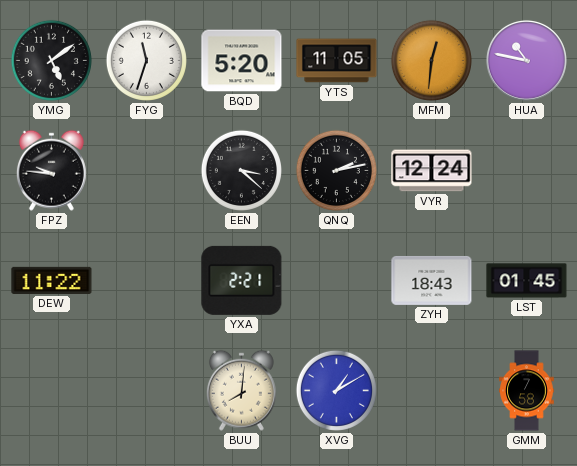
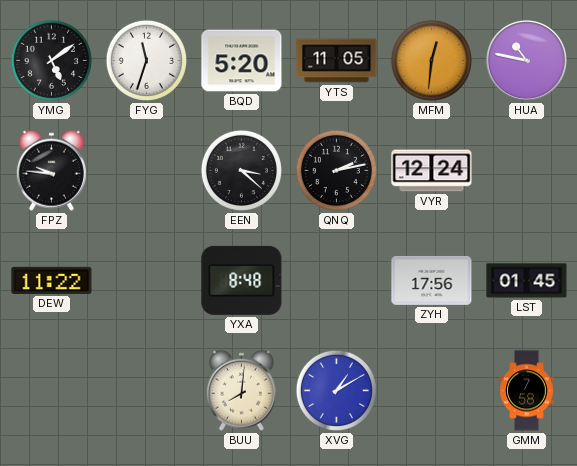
YXA: 2:21 -> 8:48
ZYH: 18:43 -> 17:56
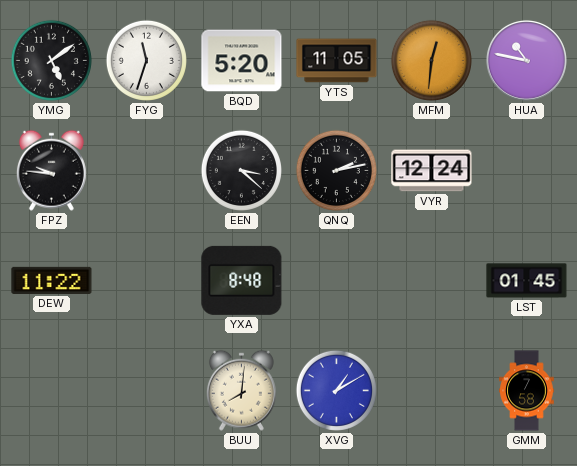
ZYH: 17:56 -> none
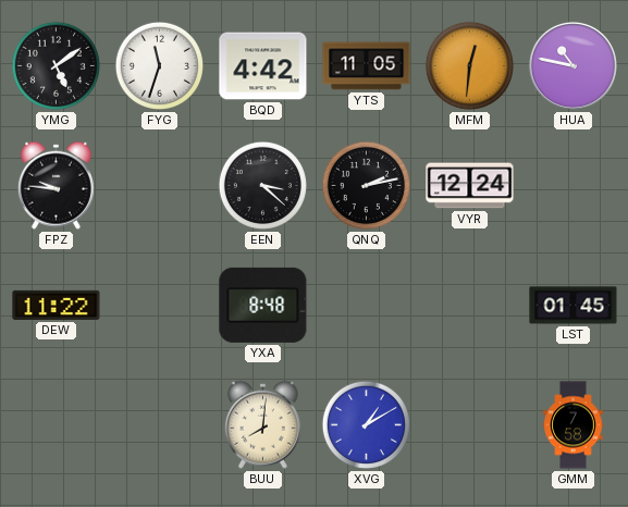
BQD: 5:20 -> 4:42
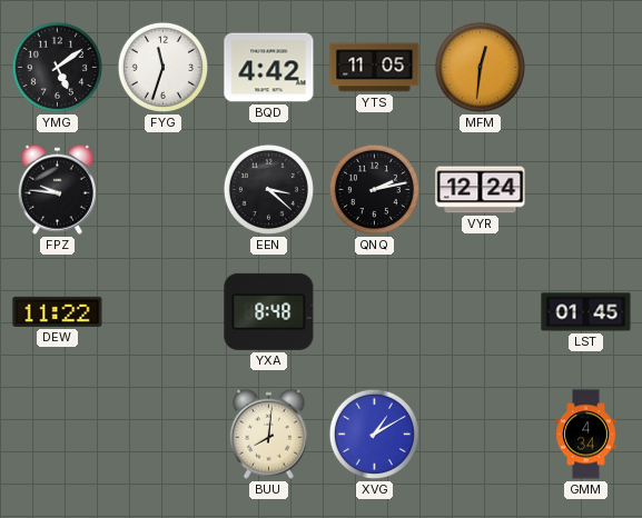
HUA: 10:47 -> none
GMM: 7:58 -> 4:34
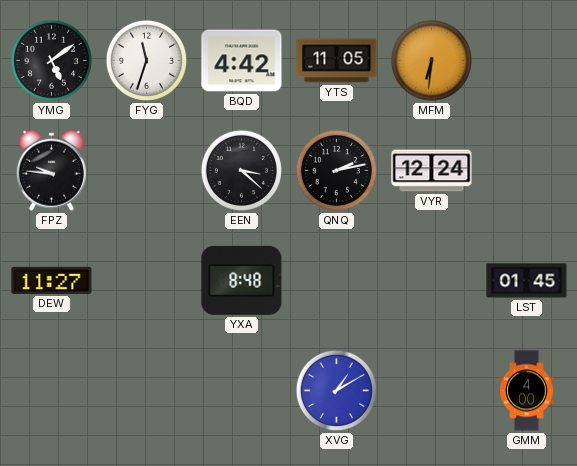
MFM: 12:31 -> 6:31
DEW: 11:22 -> 11:27
BUU: 8:01 -> none
GMM: 4:34 -> 4:00
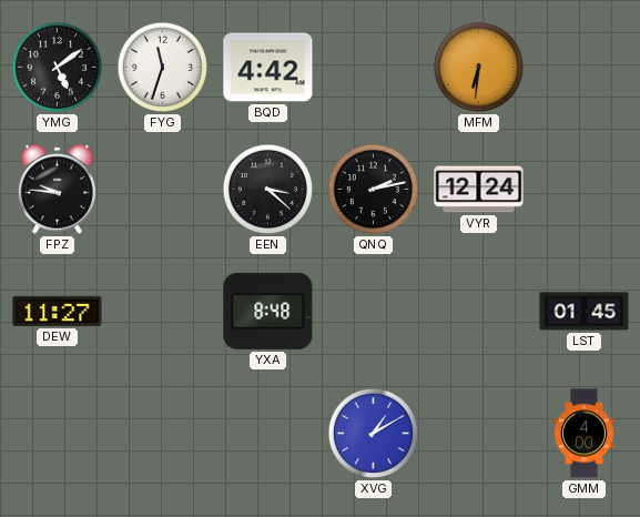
YTS: 11:05 -> none
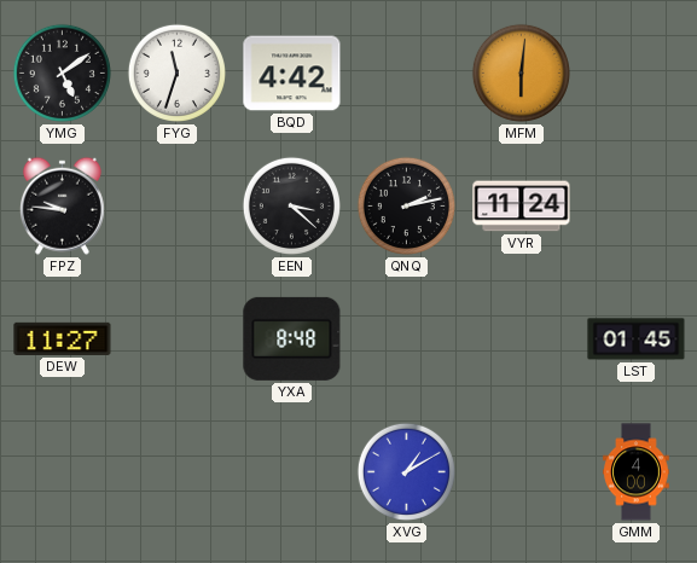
MFM: 6:31 -> 6:01
VYR: 12:24 -> 11:24
